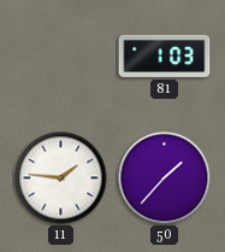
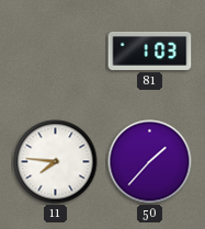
11: 1:46 -> 7:46
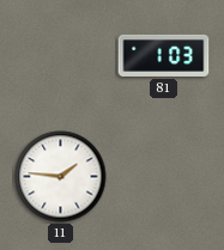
11: 7:46 -> 1:46
50: 1:37 -> none
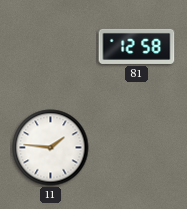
81: 1:03 -> 12:58
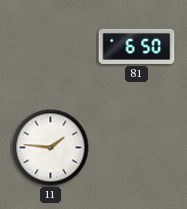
81: 12:58 -> 6:50
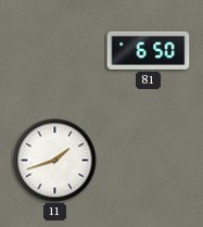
11: 1:46 -> 1:42
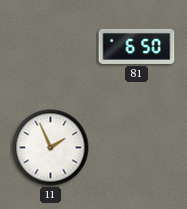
11: 1:42 -> 1:56
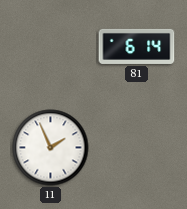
81: 6:50 -> 6:14
